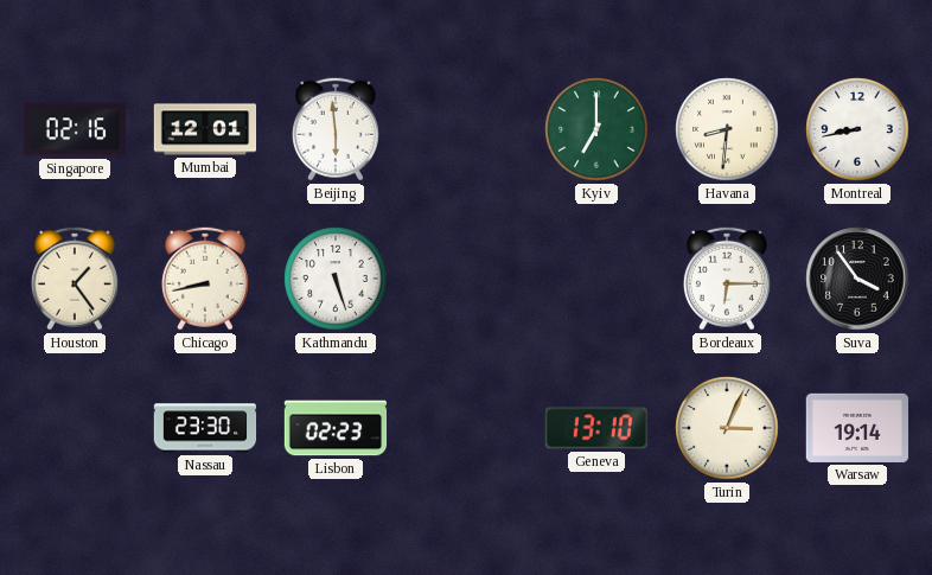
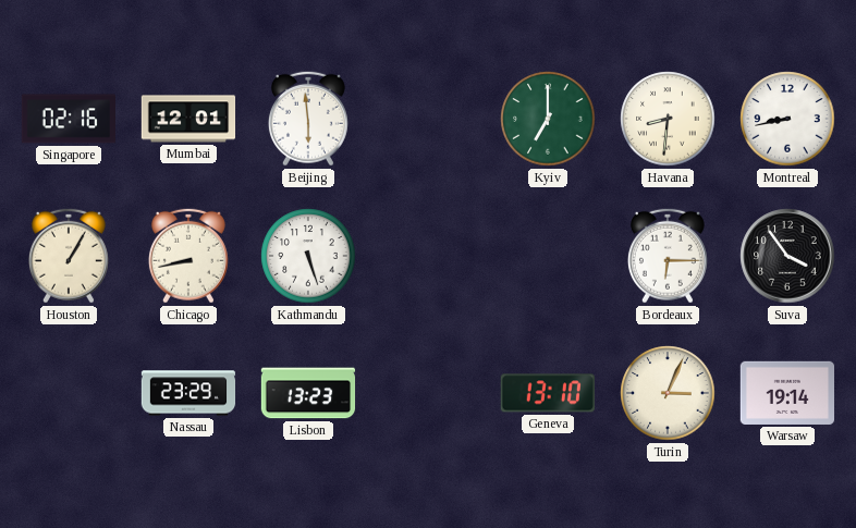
Houston: 1:24 -> 1:05
Nassau: 23:30 -> 23:29
Lisbon: 02:23 -> 13:23
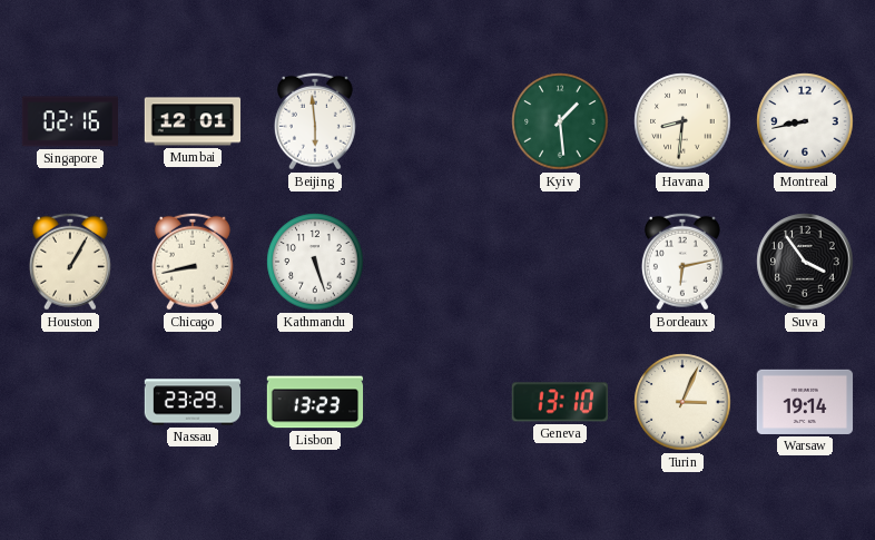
Kyiv: 7:00 -> 1:29
Bordeaux: 6:15 -> 6:13
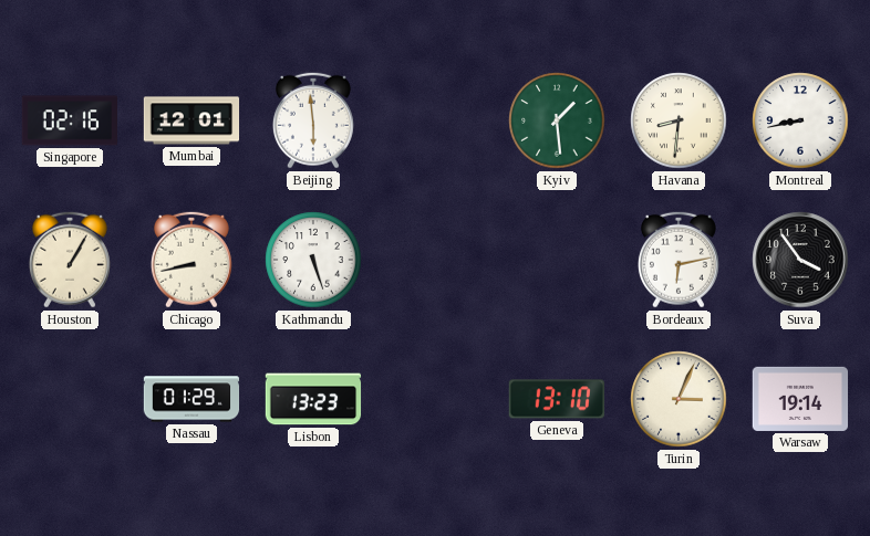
Nassau: 23:29 -> 01:29
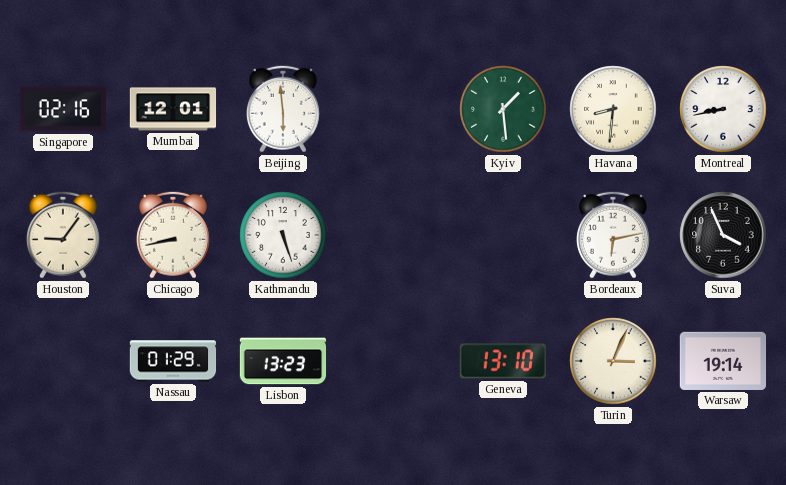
Houston: 1:05 -> 9:06
Suva: 3:54 -> 3:56
